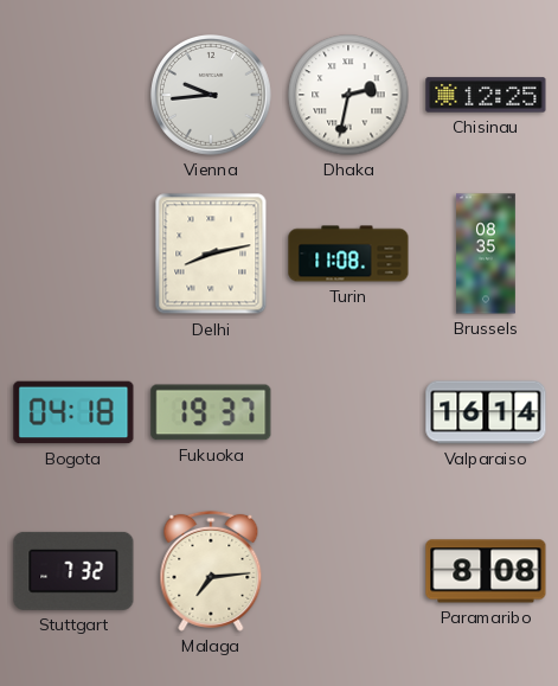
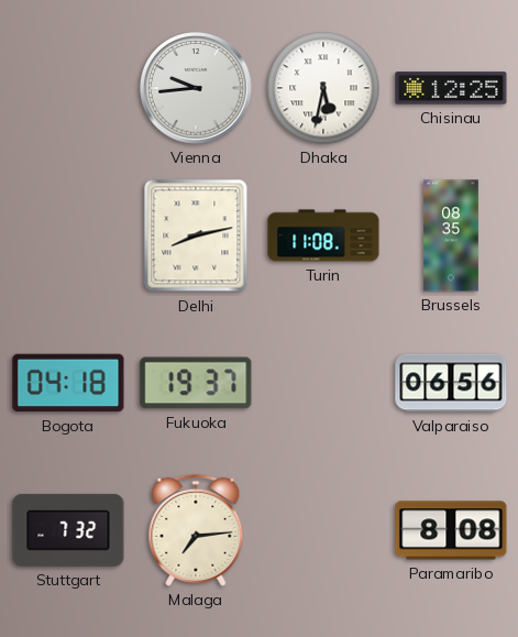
Dhaka: 2:32 -> 5:32
Valparaiso: 16:14 -> 06:56
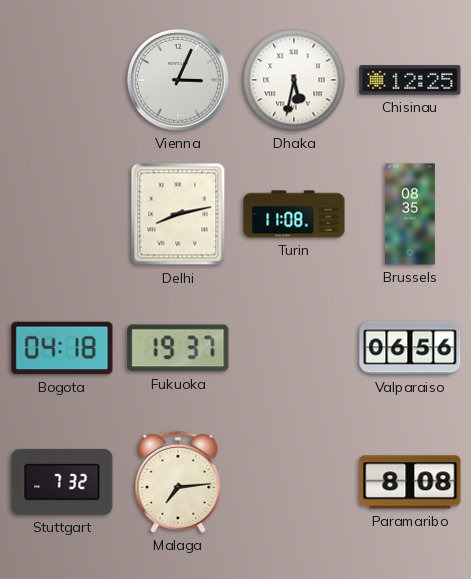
Vienna: 9:44 -> 3:04
